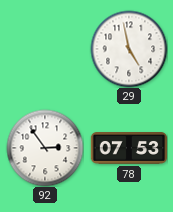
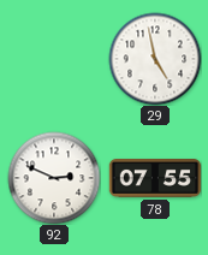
92: 2:54 -> 2:49
78: 07:53 -> 07:55
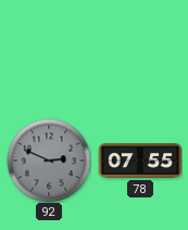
29: 4:58 -> none
92 dial: white -> grey
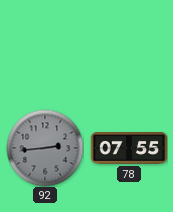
92: 2:49 -> 2:44
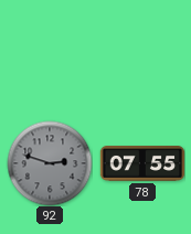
92: 2:44 -> 2:48
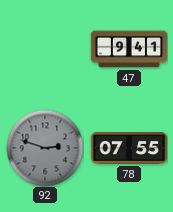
47: none -> 9:41
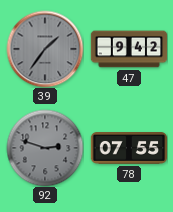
39: none -> 1:36
47: 9:41 -> 9:42
